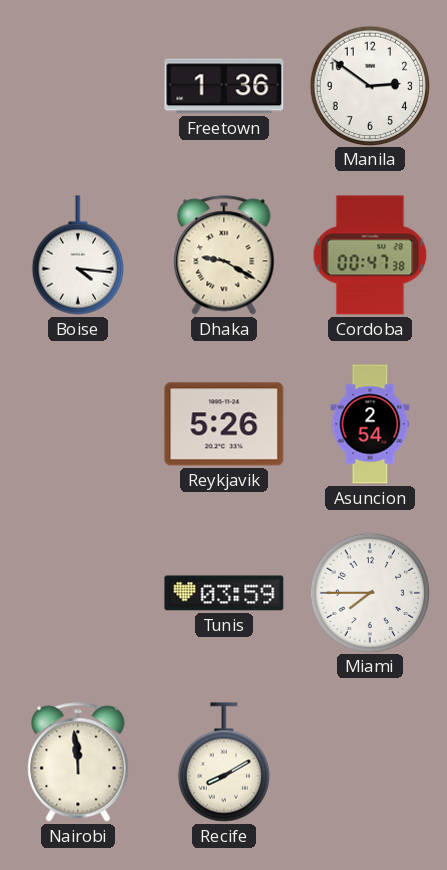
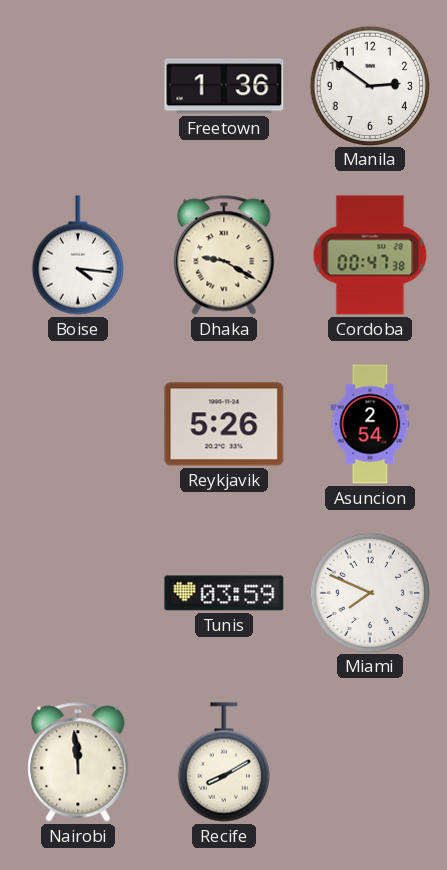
Miami: 7:45 -> 7:49
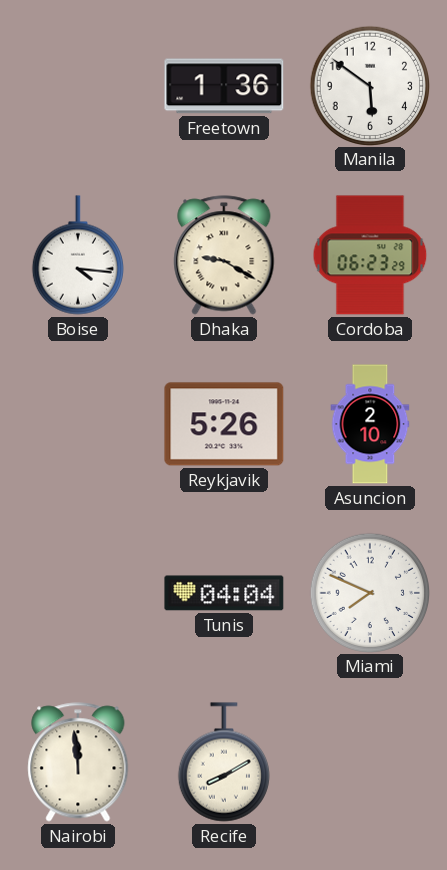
Manila: 2:51 -> 5:51
Cordoba: 00:47 -> 06:23
Asuncion: 2:54 -> 2:10
Tunis: 03:59 -> 04:04
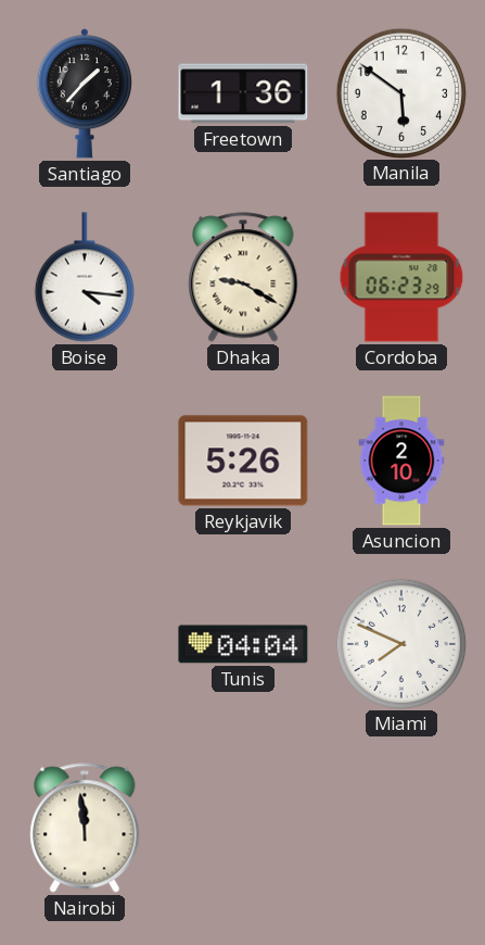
Santiago: none -> 1:37
Recife: 8:10 -> none
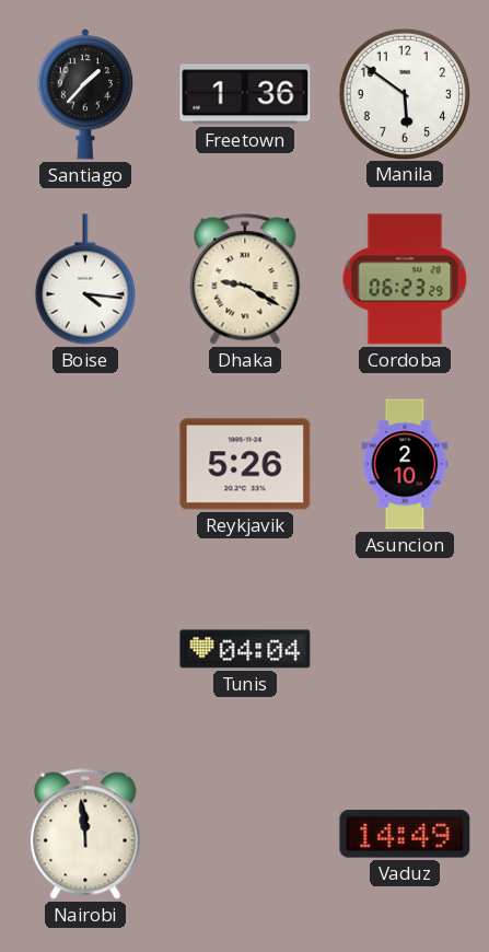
Miami: 7:49 -> none
Vaduz: none -> 14:49
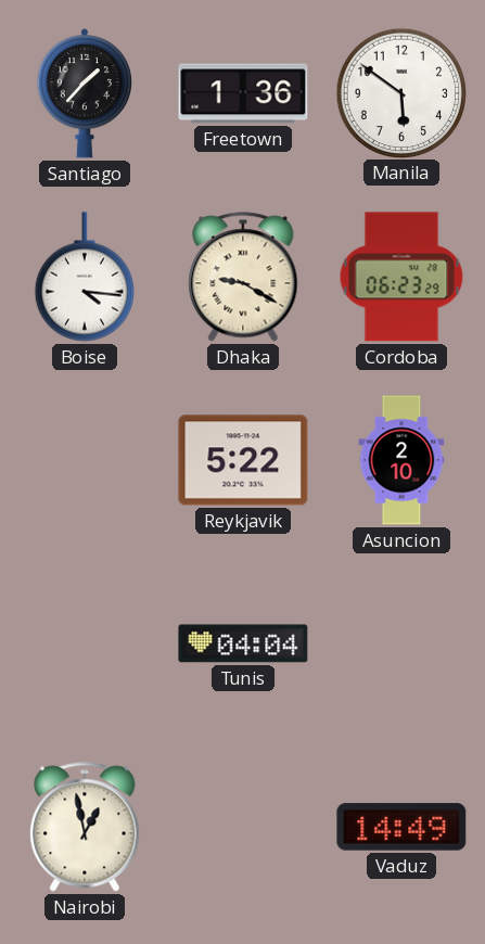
Reykjavik: 5:26 -> 5:22
Nairobi: 11:59 -> 12:58
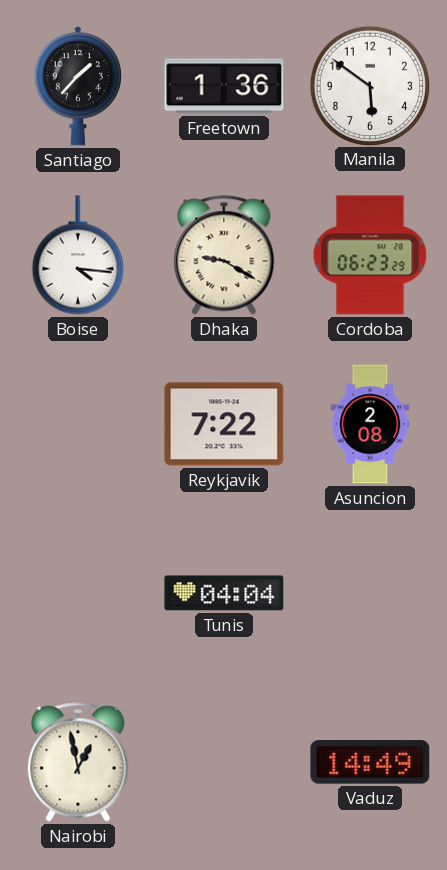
Reykjavik: 5:22 -> 7:22
Asuncion: 2:10 -> 2:08
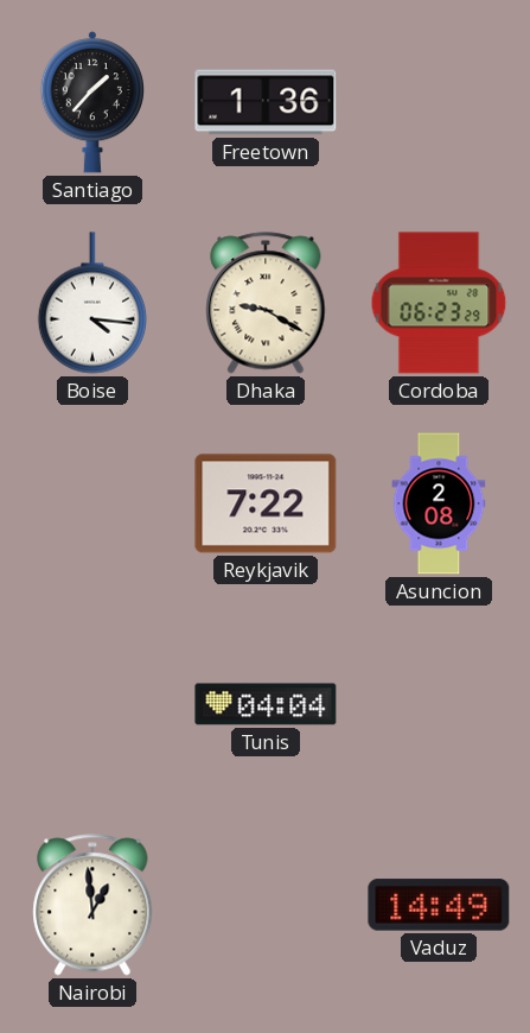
Manila: 5:51 -> none
Nairobi: 12:58 -> 12:59
